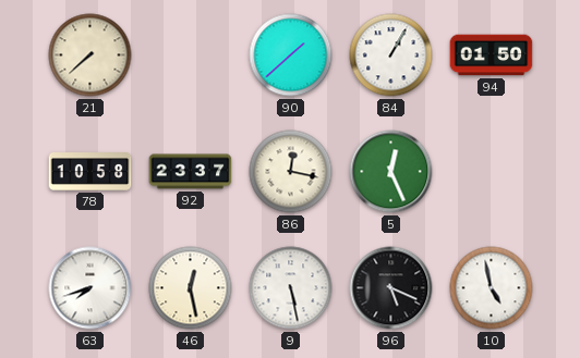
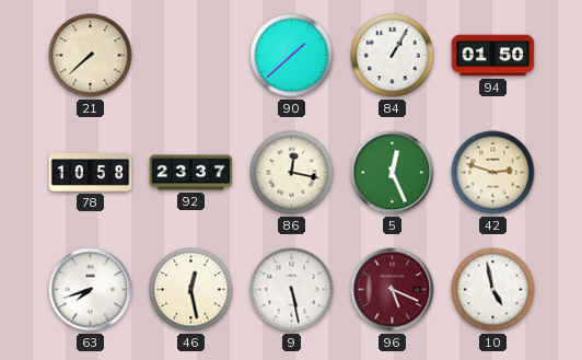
42: none -> 2:48
96 dial: black -> burgundy
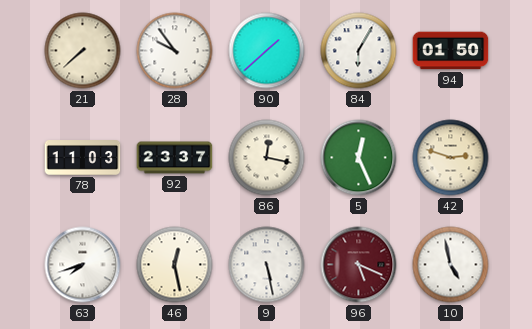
28: none -> 9:54
84: 1:05 -> 6:05
78: 10:58 -> 11:03
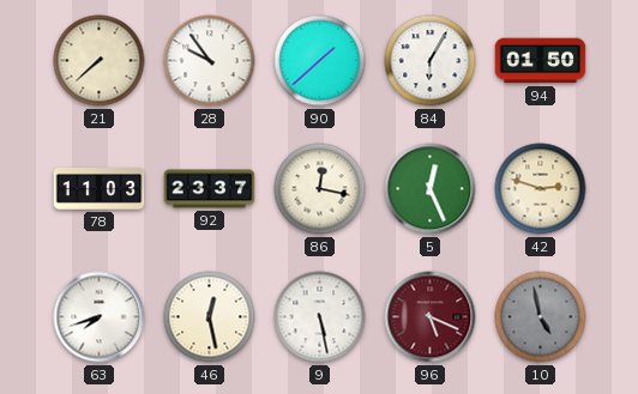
10 dial: white -> grey
